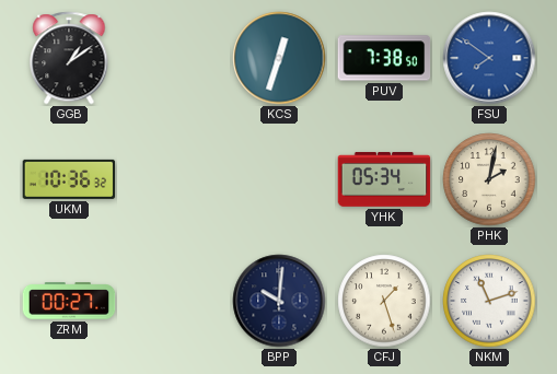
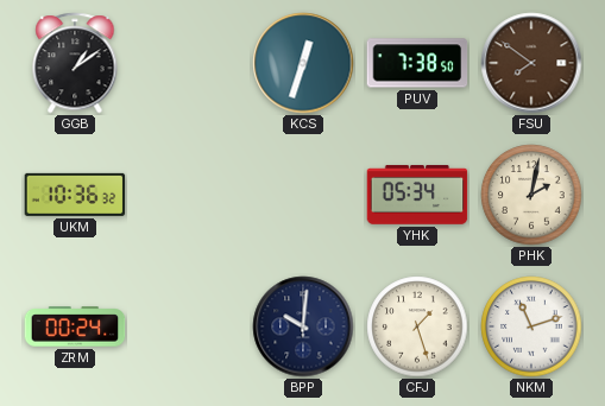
FSU dial: blue -> brown
ZRM: 00:27 -> 00:24
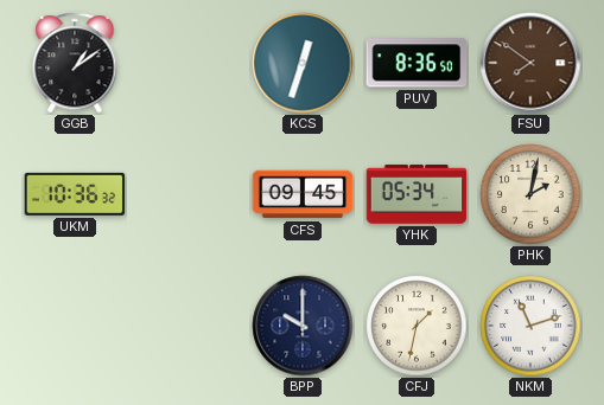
PUV: 7:38 -> 8:36
CFS: none -> 09:45
ZRM: 00:24 -> none
BPP: 10:01 -> 10:00
CFJ: 1:27 -> 1:32
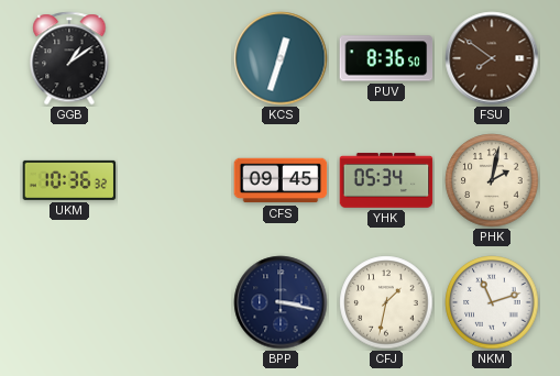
BPP: 10:00 -> 3:17
